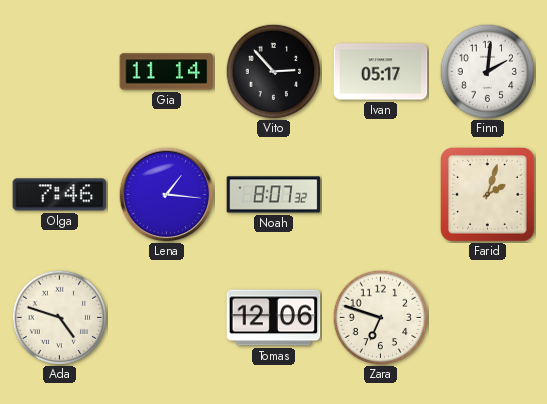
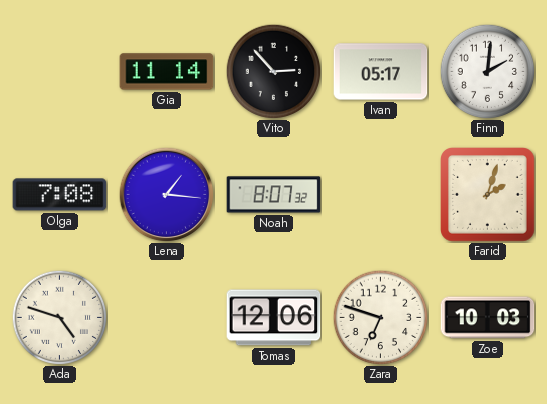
Olga: 7:46 -> 7:08
Zoe: none -> 10:03
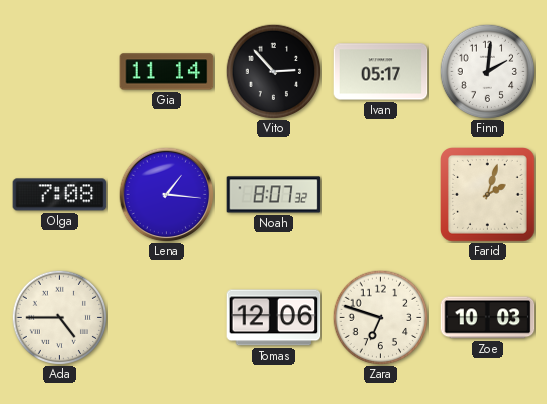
Ada: 4:48 -> 4:45
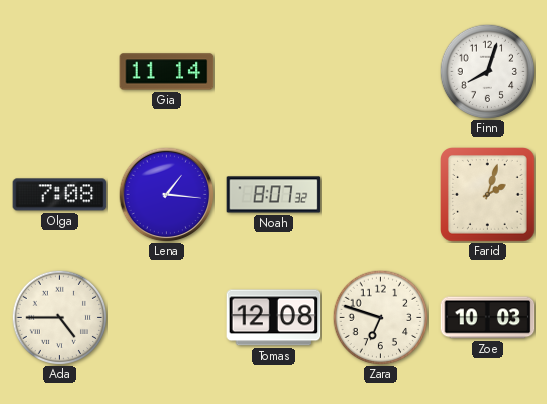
Vito: 2:53 -> none
Ivan: 05:17 -> none
Finn: 2:01 -> 8:03
Tomas: 12:06 -> 12:08
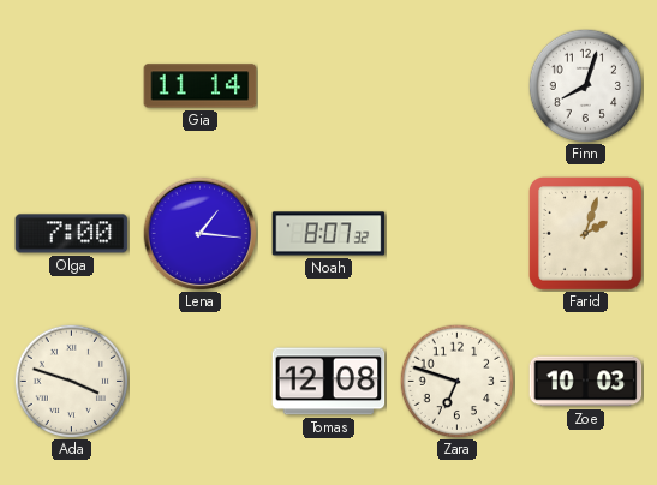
Olga: 7:08 -> 7:00
Ada: 4:45 -> 3:48
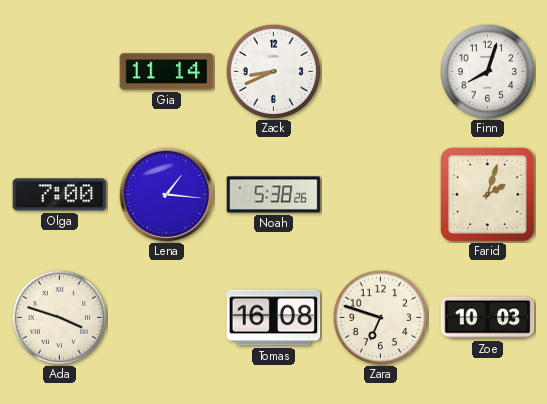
Zack: none -> 8:41
Noah: 8:07 -> 5:38
Tomas: 12:08 -> 16:08
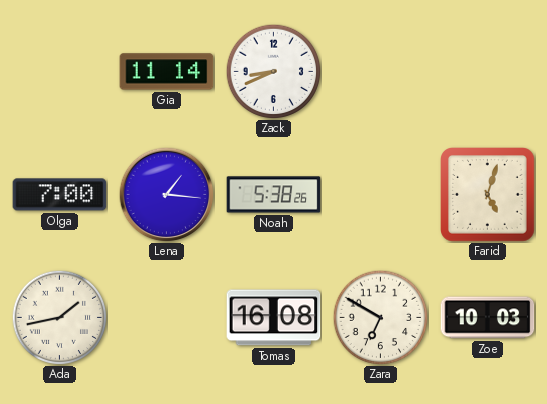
Finn: 8:03 -> none
Farid: 2:03 -> 5:03
Ada: 3:48 -> 1:43
Zara: 6:48 -> 6:50
